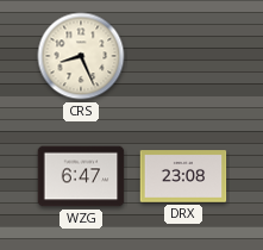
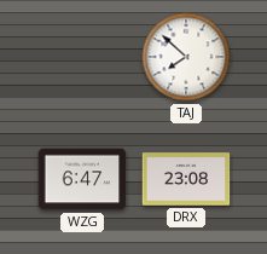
CRS: 8:26 -> none
TAJ: none -> 7:52
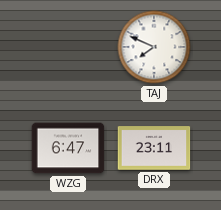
TAJ: 7:52 -> 7:49
DRX: 23:08 -> 23:11
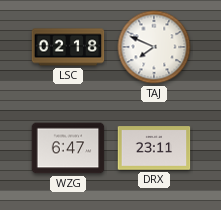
LSC: none -> 02:18
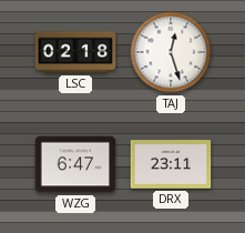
TAJ: 7:49 -> 12:27
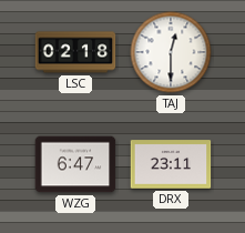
TAJ: 12:27 -> 12:30
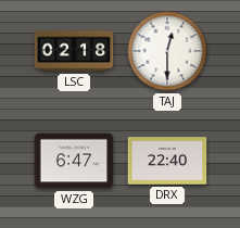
DRX: 23:11 -> 22:40
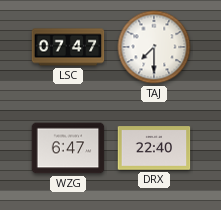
LSC: 02:18 -> 07:47
TAJ: 12:30 -> 7:30
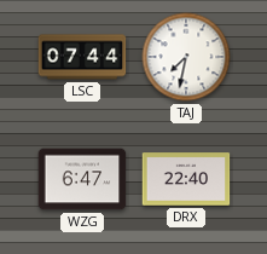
LSC: 07:47 -> 07:44
TAJ: 7:30 -> 7:32
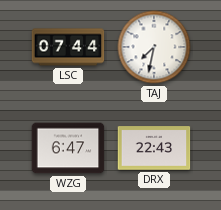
DRX: 22:40 -> 22:43
